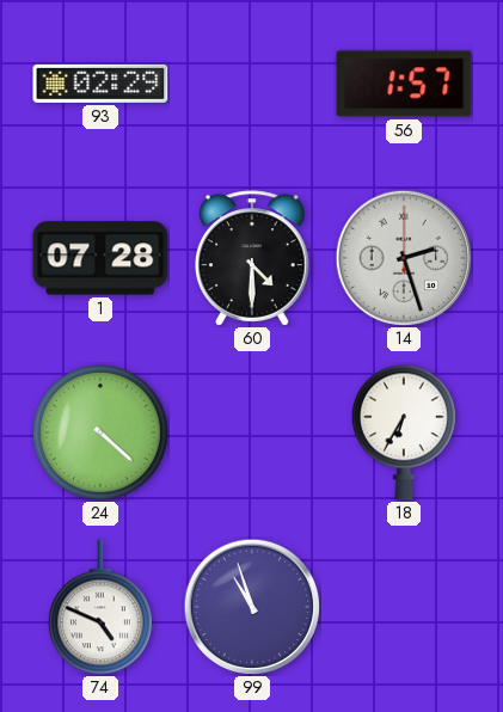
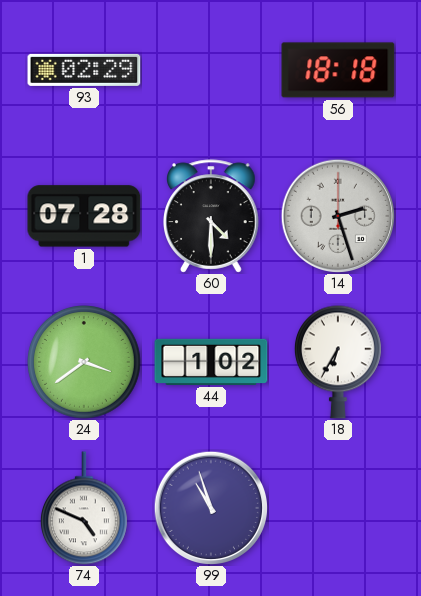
56: 1:57 -> 18:18
24: 4:22 -> 3:39
44: none -> 1:02
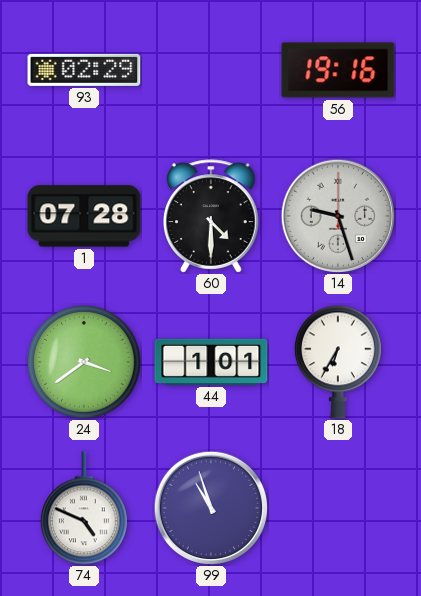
56: 18:18 -> 19:16
14: 2:27 -> 9:27
44: 1:02 -> 1:01
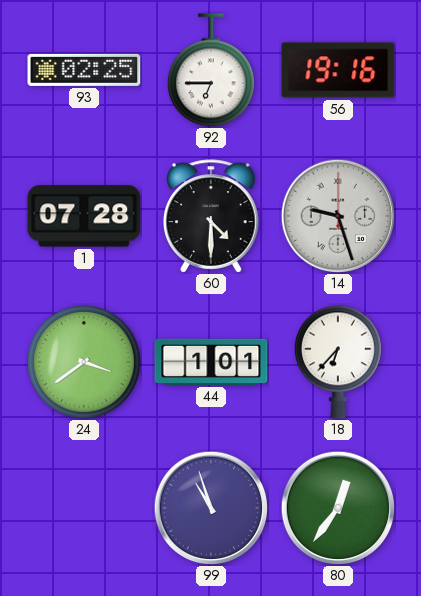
93: 02:29 -> 02:25
92: none -> 6:45
18: 6:35 -> 6:37
74: 4:49 -> none
80: none -> 12:36
